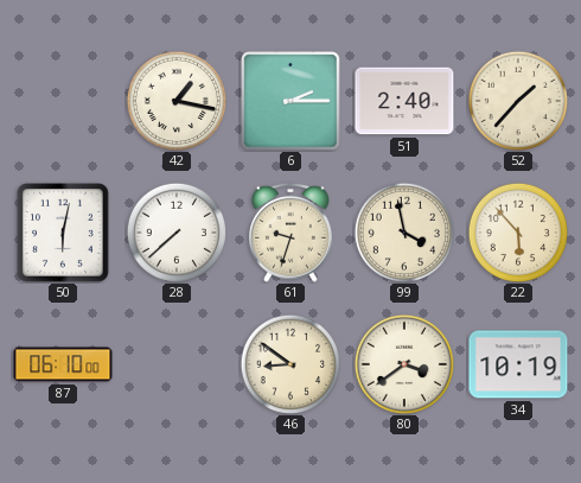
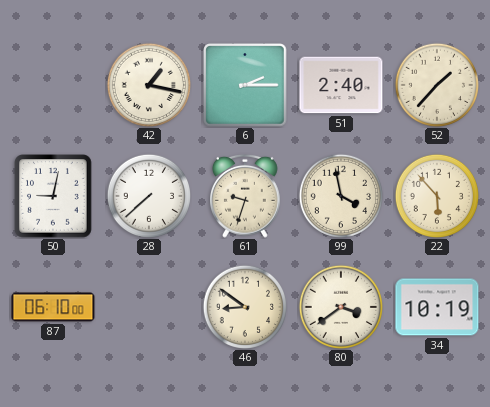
50: 6:02 -> 9:02
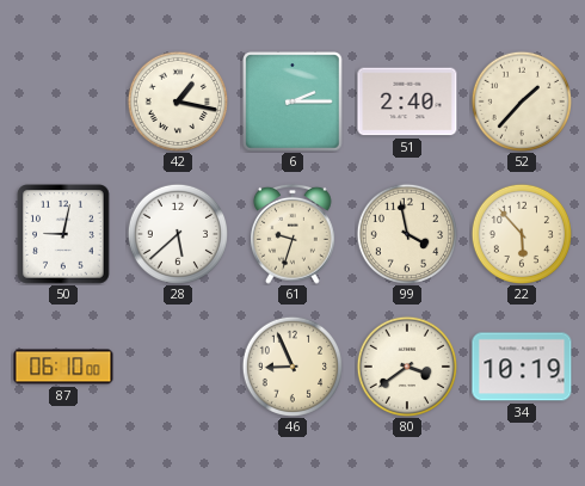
28: 7:38 -> 5:38
46: 8:51 -> 8:56
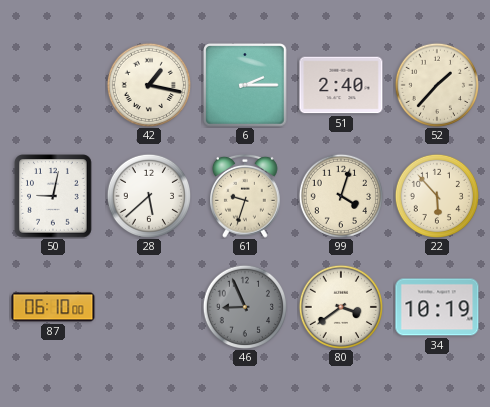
99: 3:58 -> 4:03
46 dial: cream -> grey
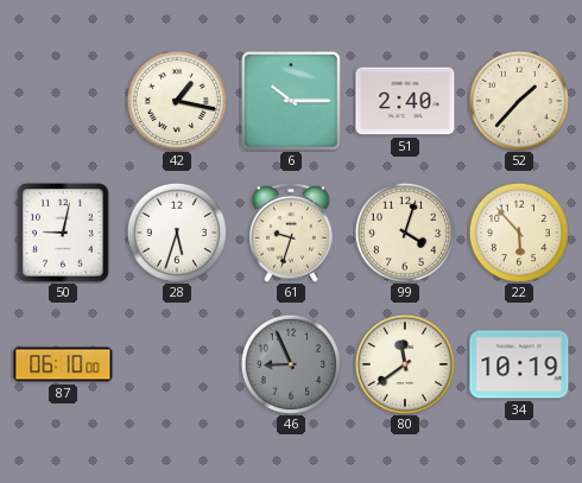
6: 2:15 -> 10:15
28: 5:38 -> 5:33
80: 3:39 -> 11:39
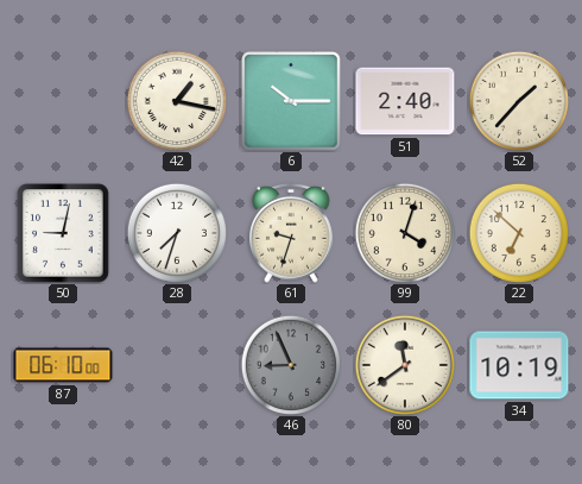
28: 5:33 -> 7:33
22: 5:53 -> 6:52
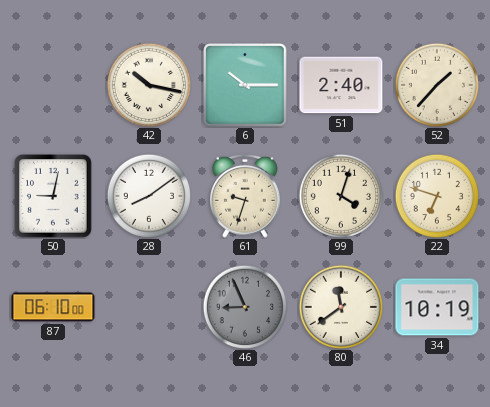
42: 1:17 -> 10:17
28: 7:33 -> 8:09
22: 6:52 -> 6:48
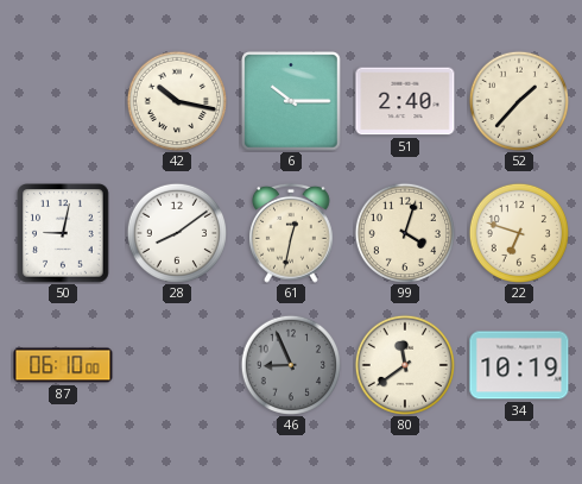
61: 9:33 -> 12:32
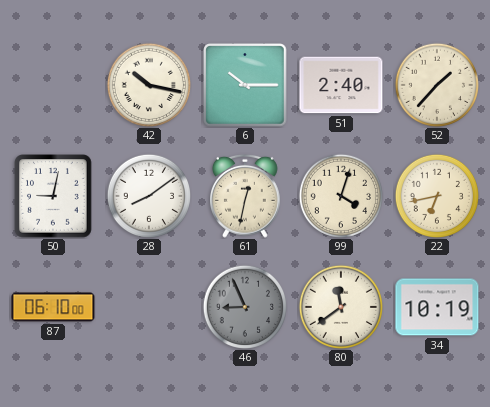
22: 6:48 -> 6:43
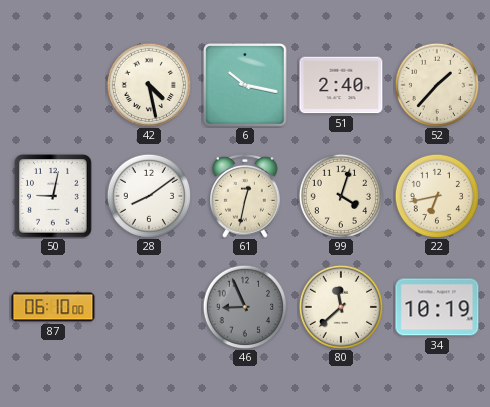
42: 10:17 -> 4:28
6: 10:15 -> 10:17
80: 11:39 -> 11:38
